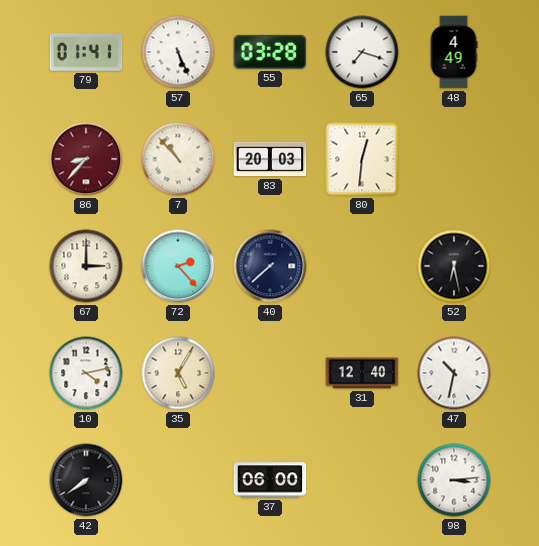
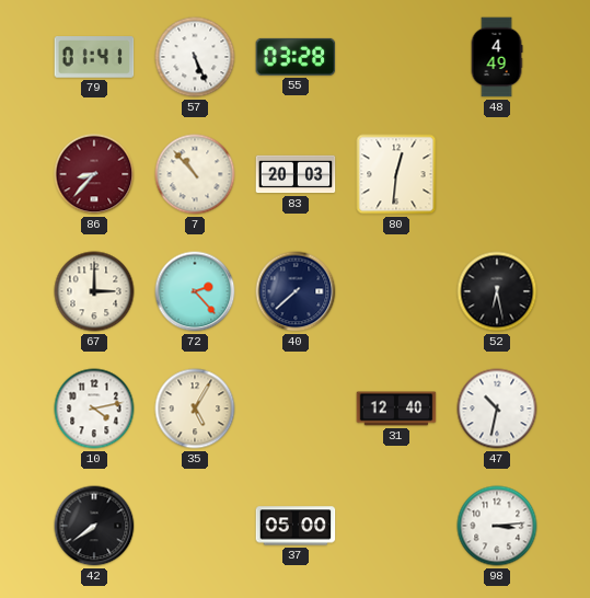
65: 7:18 -> none
37: 06:00 -> 05:00
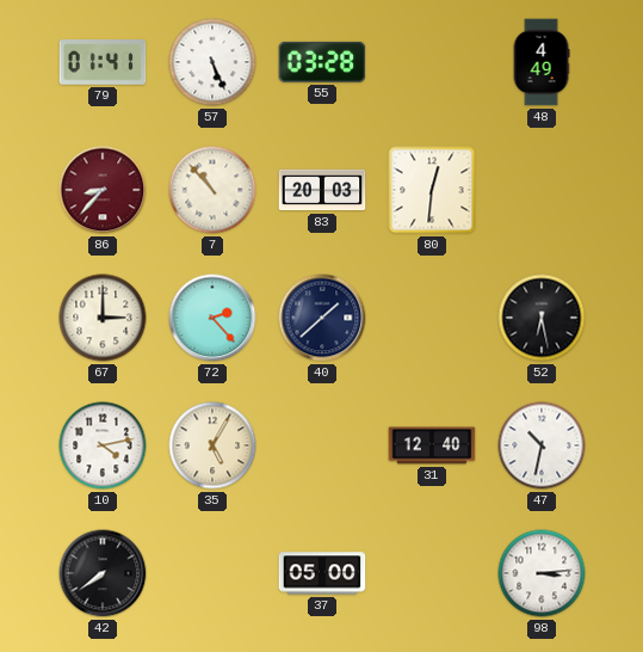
40: 7:38 -> 1:38
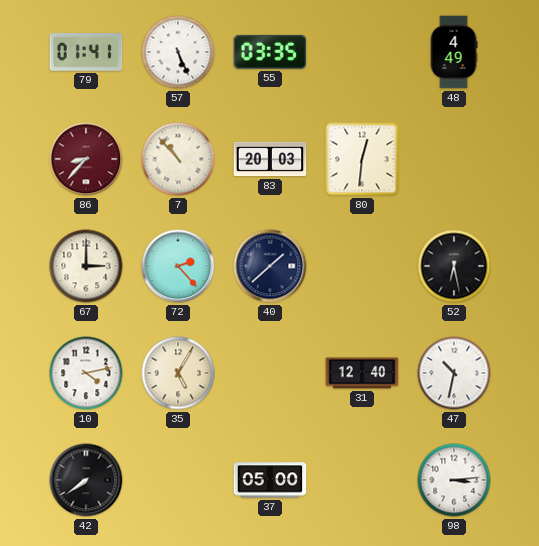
55: 03:28 -> 03:35
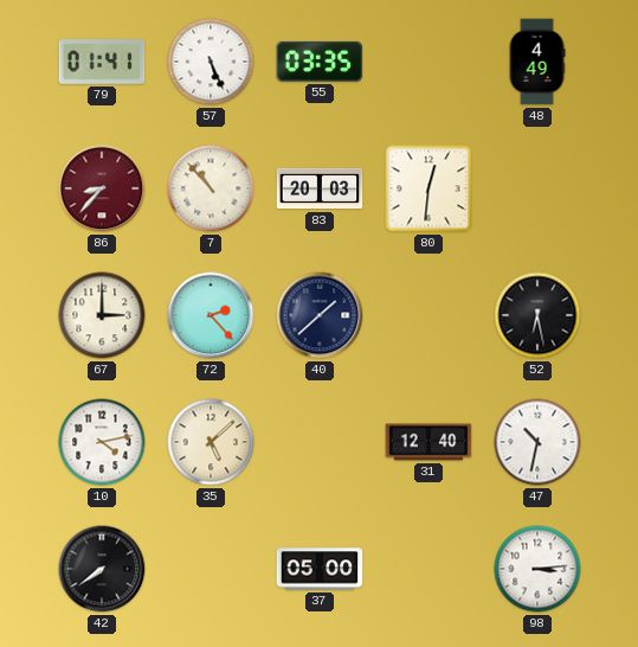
35: 5:05 -> 5:08
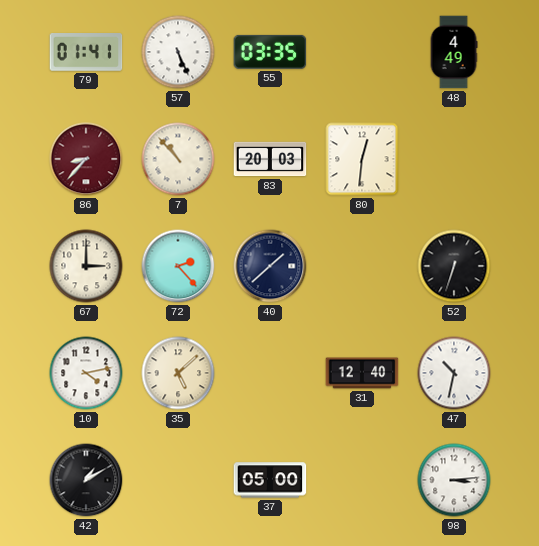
52: 6:28 -> 6:33
42: 7:39 -> 1:10
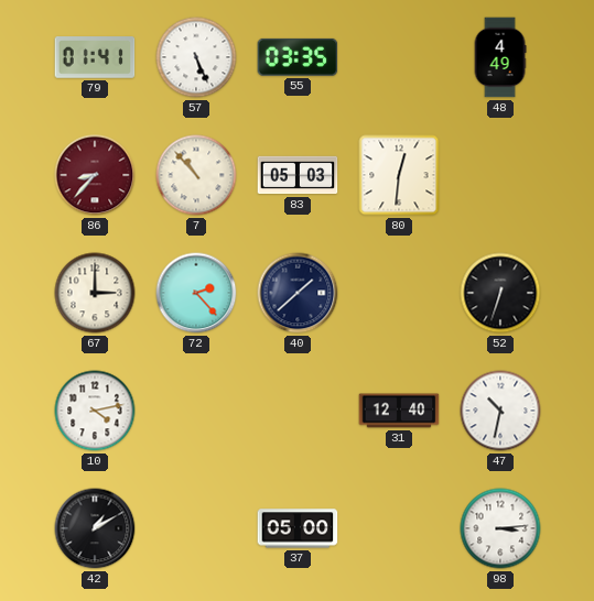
83: 20:03 -> 05:03
35: 5:08 -> none
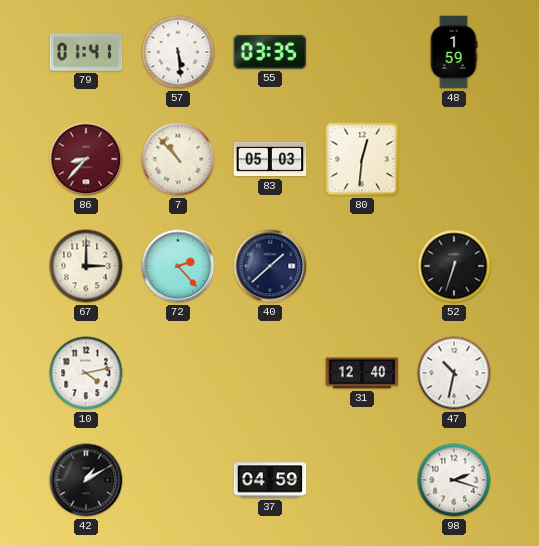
57: 5:26 -> 5:29
48: 4:49 -> 1:59
37: 05:00 -> 04:59
98: 3:14 -> 2:18
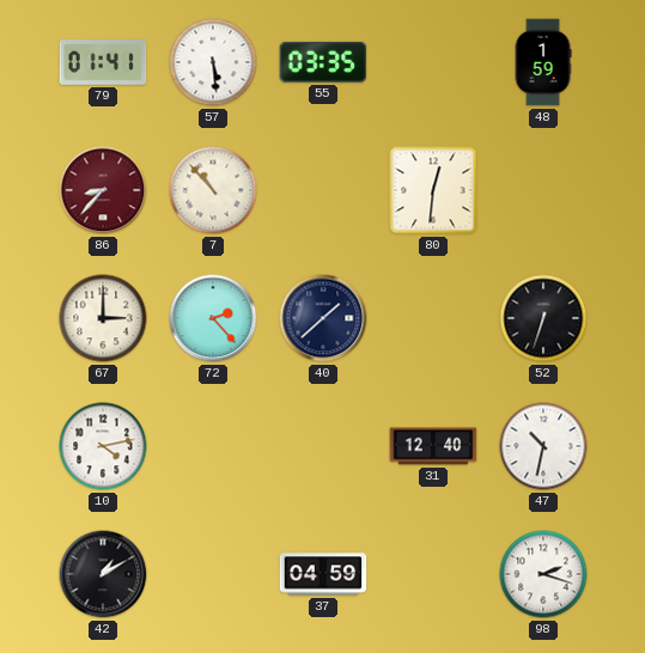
83: 05:03 -> none
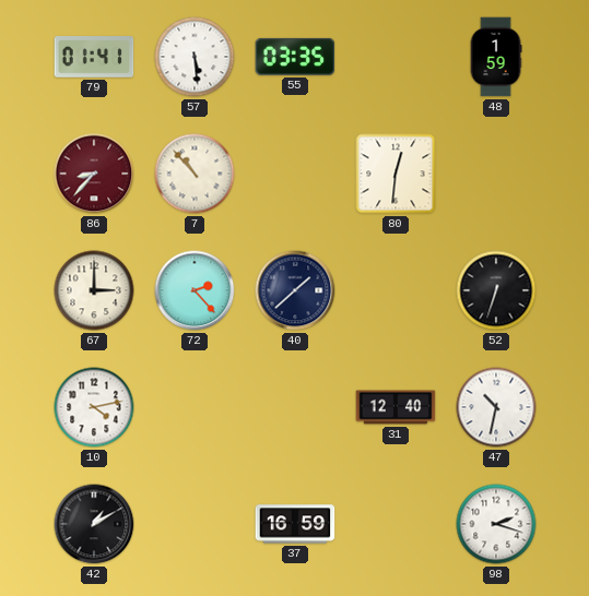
37: 04:59 -> 16:59
